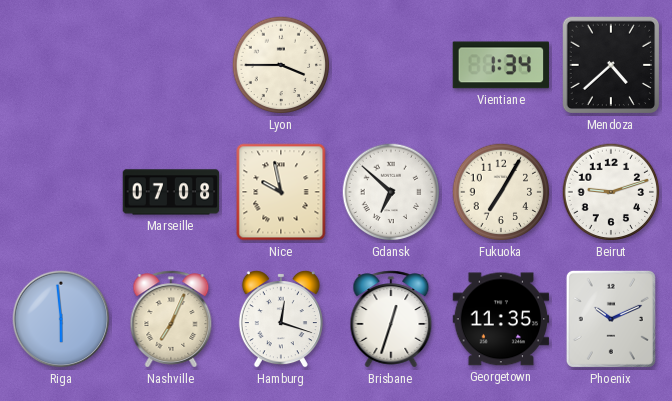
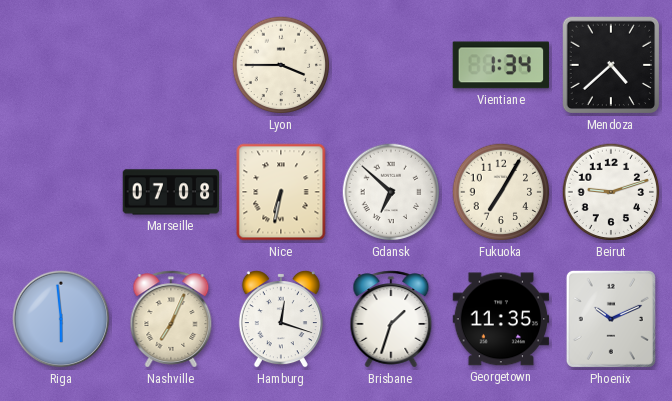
Nice: 9:58 -> 6:32
Brisbane: 12:33 -> 1:33
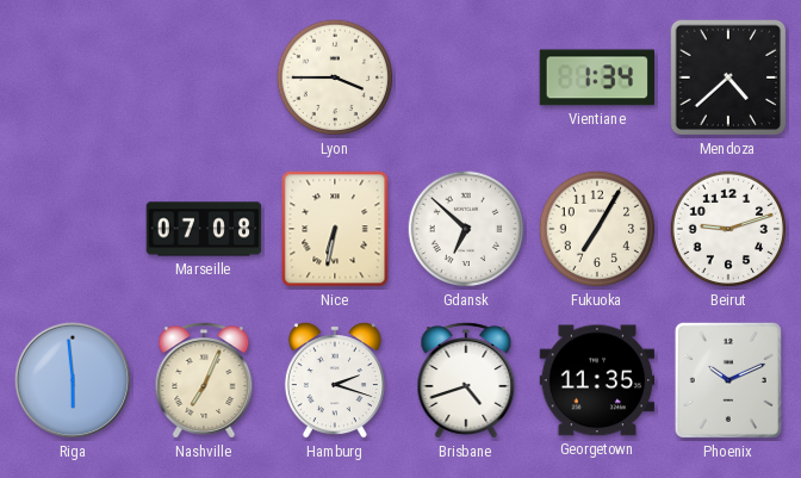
Hamburg: 12:18 -> 2:18
Brisbane: 1:33 -> 4:42
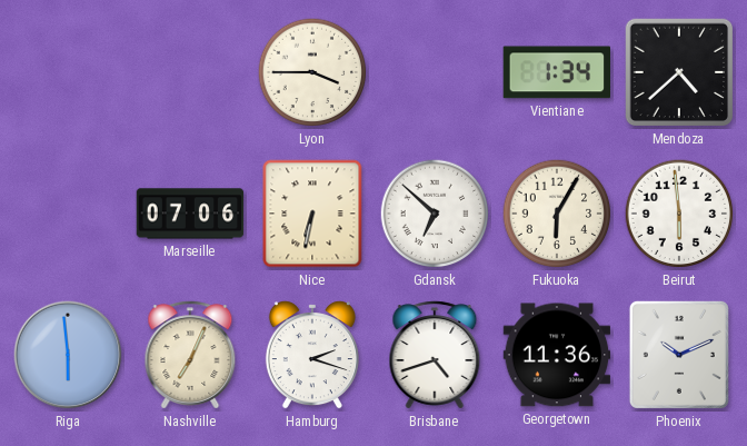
Marseille: 07:08 -> 07:06
Fukuoka: 7:05 -> 6:05
Beirut: 9:12 -> 5:59
Georgetown: 11:35 -> 11:36
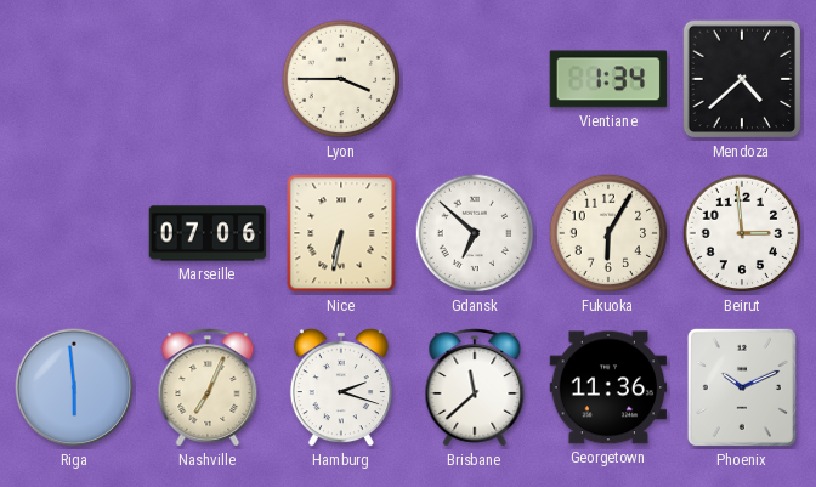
Beirut: 5:59 -> 2:59
Brisbane: 4:42 -> 11:38
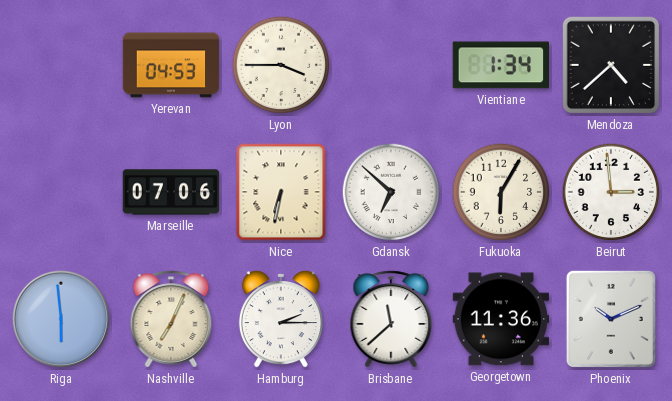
Yerevan: none -> 04:53
Hamburg: 2:18 -> 2:15
